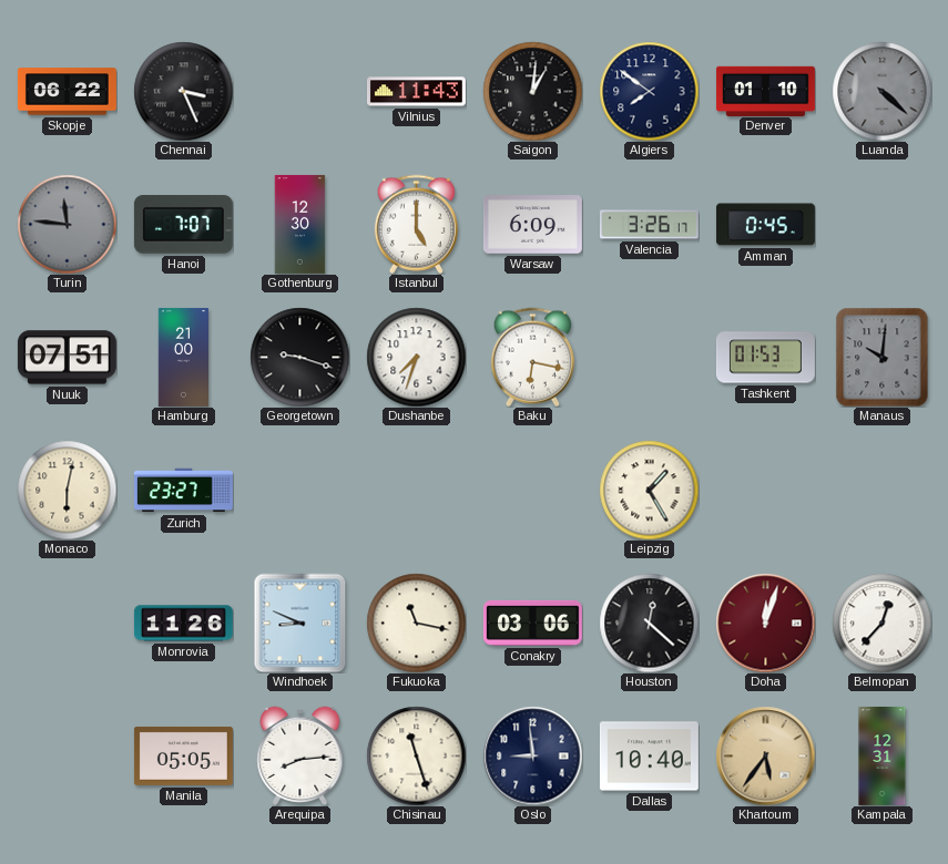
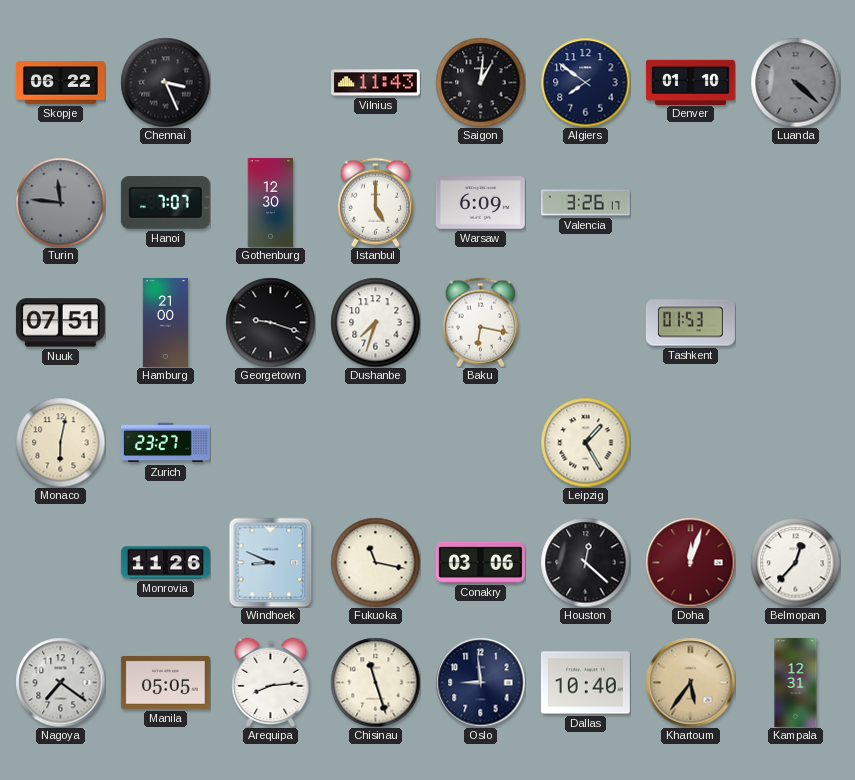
Amman: 0:45 -> none
Manaus: 10:01 -> none
Nagoya: none -> 7:21
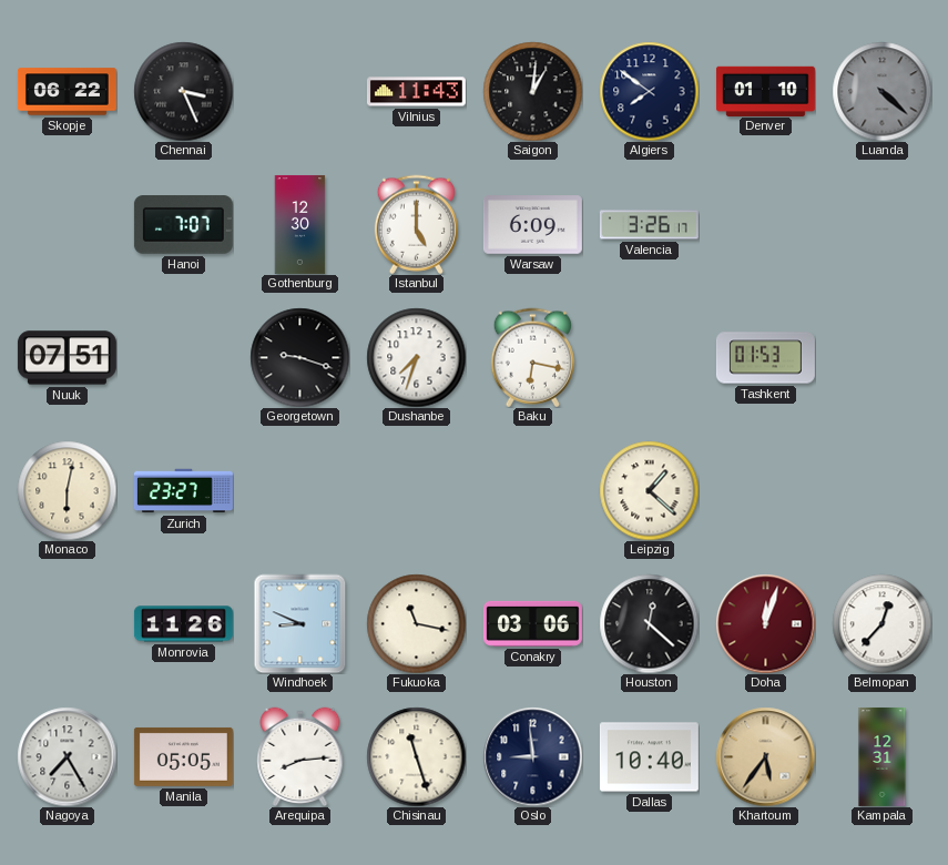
Turin: 11:46 -> none
Hamburg: 21:00 -> none
Leipzig: 1:25 -> 1:22
Nagoya: 7:21 -> 7:25
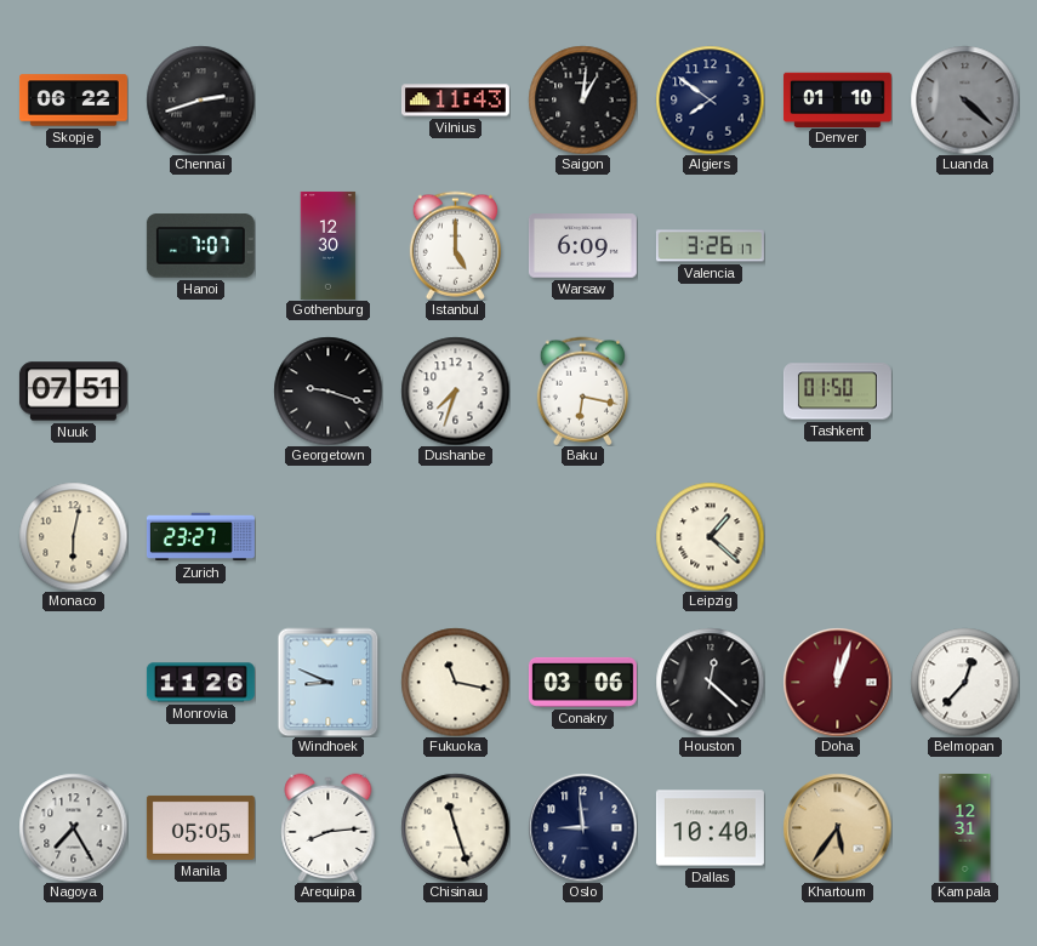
Chennai: 3:26 -> 2:42
Tashkent: 01:53 -> 01:50
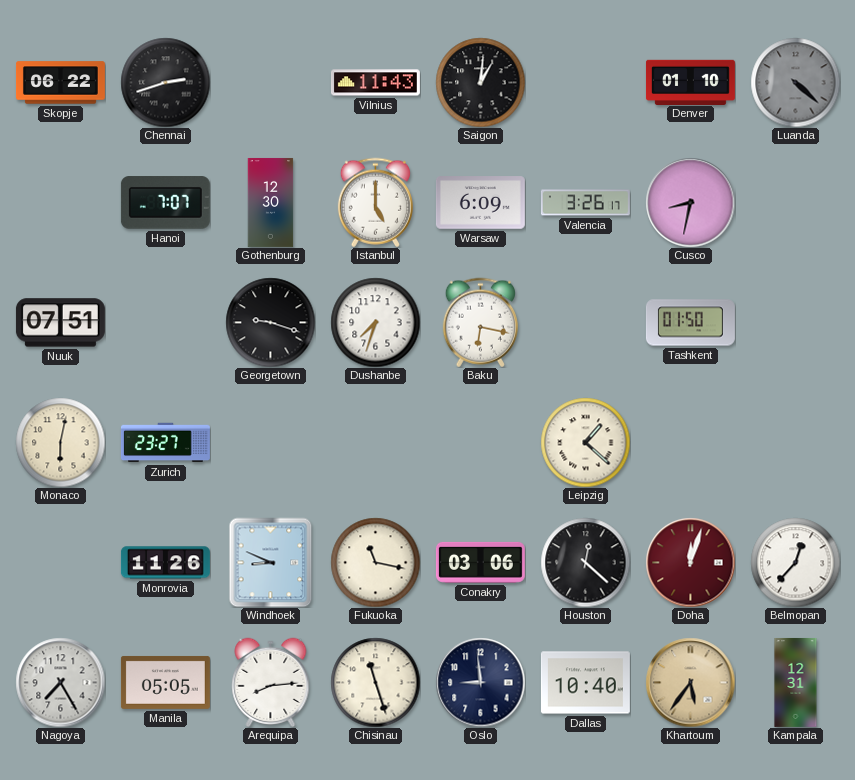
Algiers: 7:51 -> none
Cusco: none -> 8:32
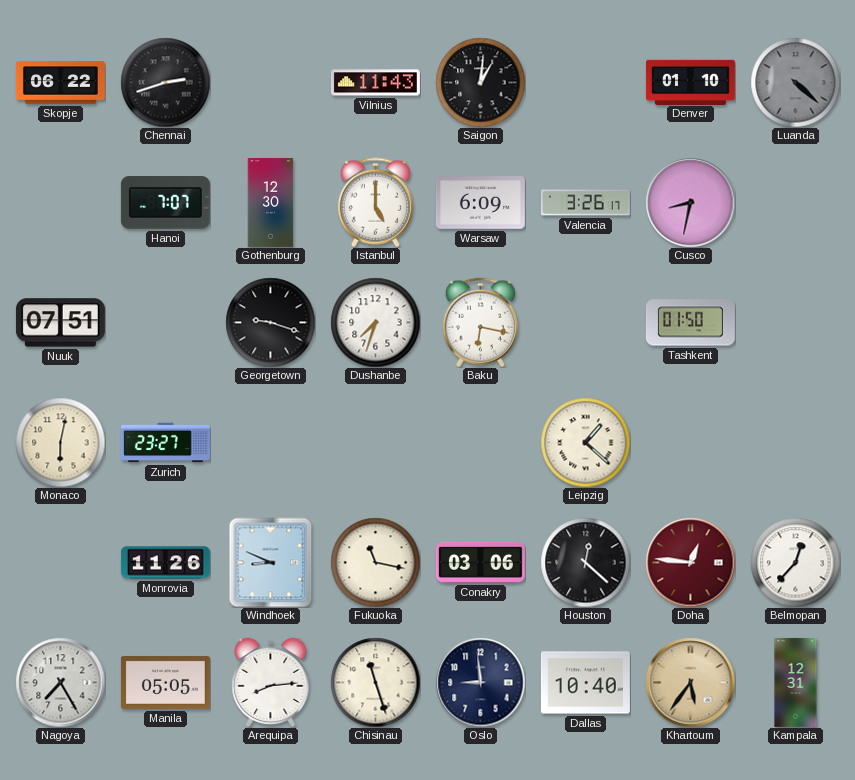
Doha: 12:03 -> 12:46
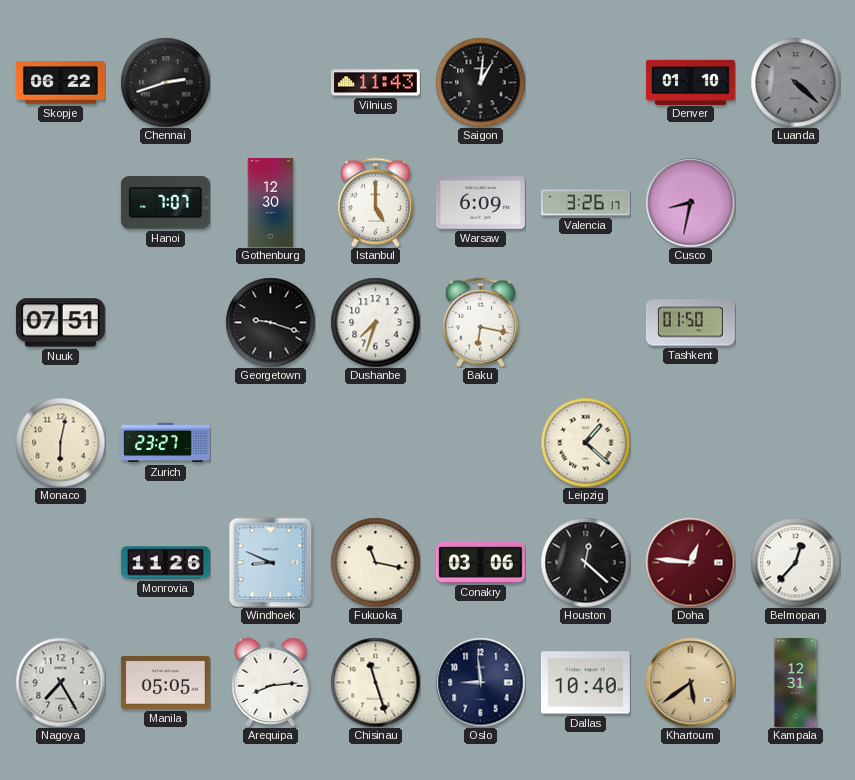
Khartoum: 5:36 -> 5:39
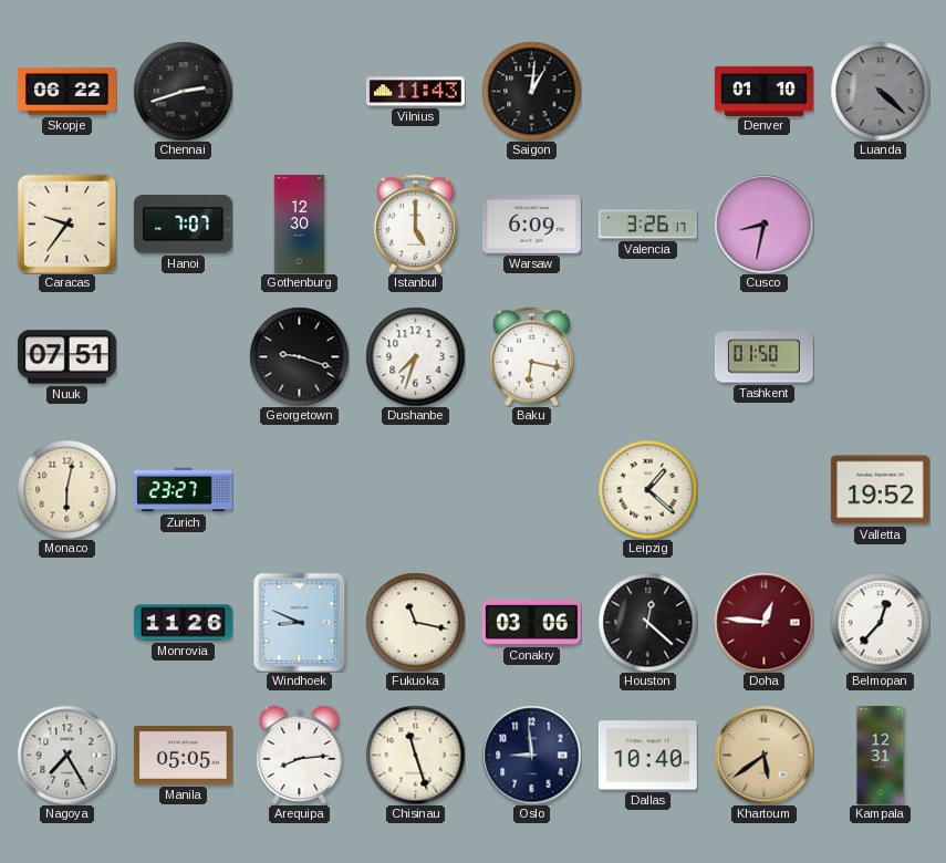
Caracas: none -> 9:36
Valletta: none -> 19:52
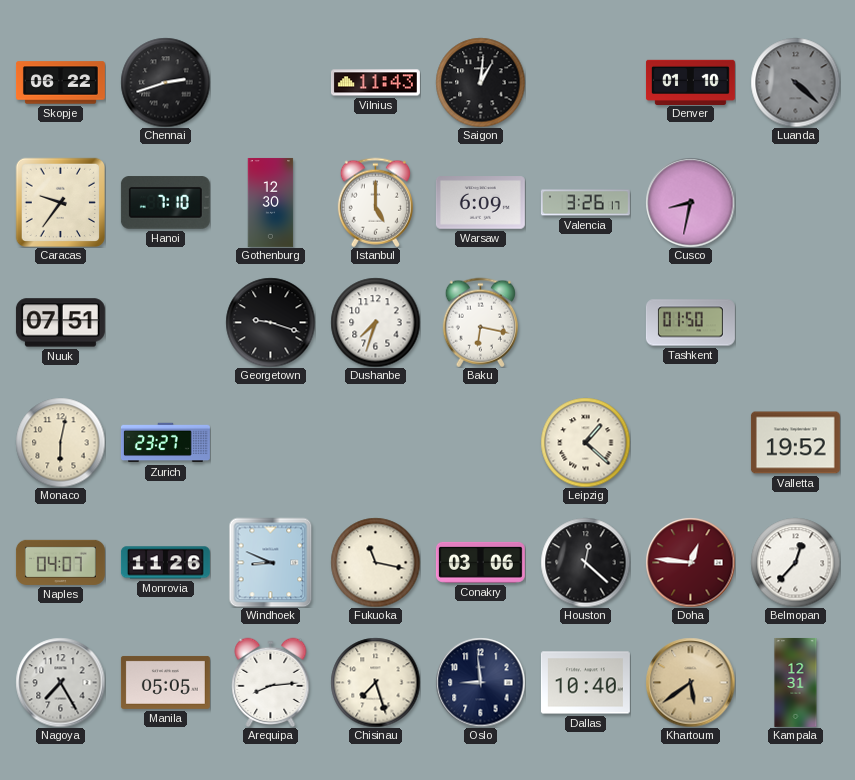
Hanoi: 7:07 -> 7:10
Naples: none -> 04:07
Chisinau: 11:27 -> 7:27
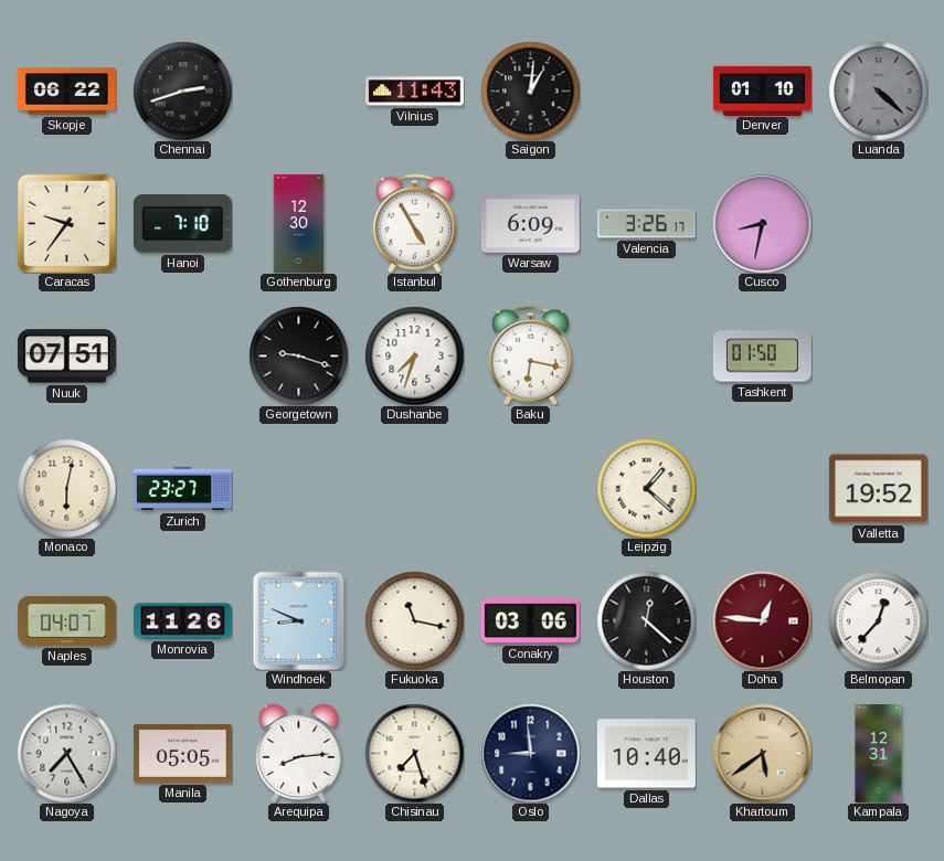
Istanbul: 5:00 -> 4:55
